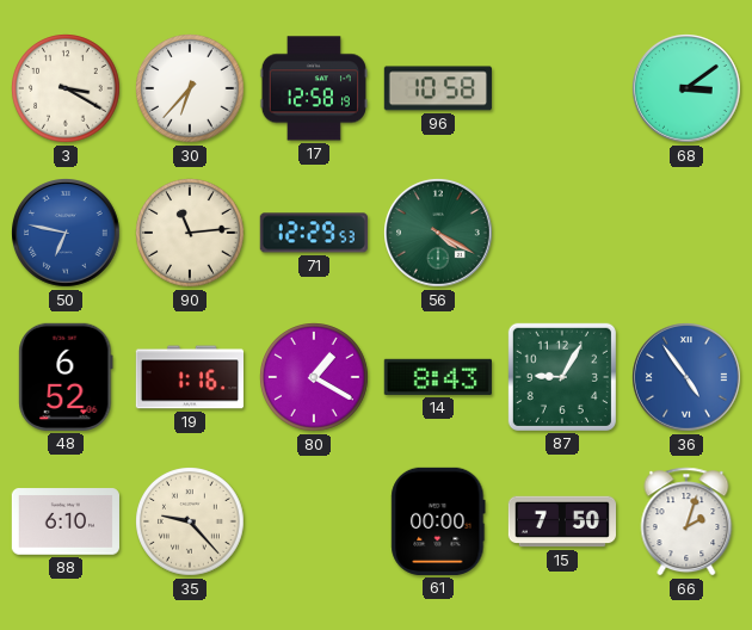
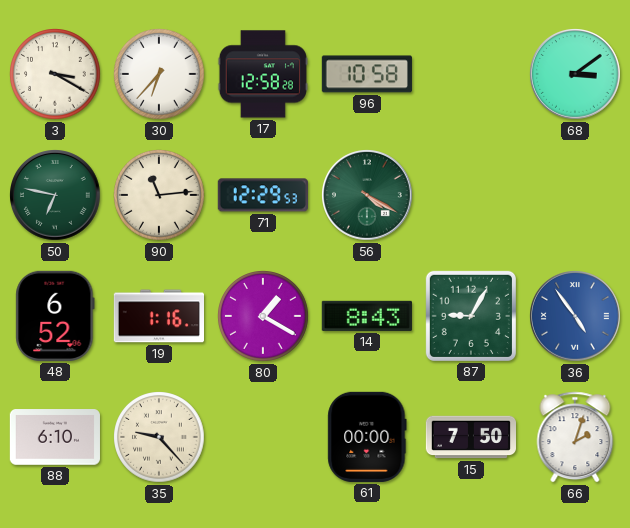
17: 12:58:19 -> 12:58:28
50 dial: blue -> green
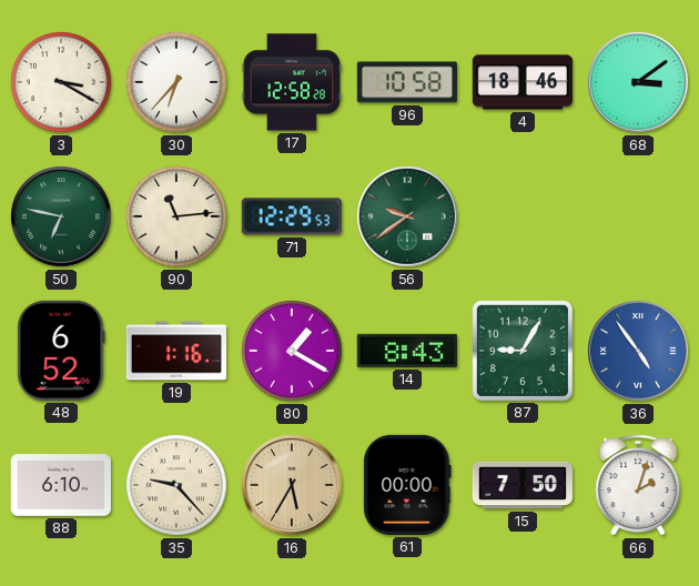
4: none -> 18:46
56: 4:20 -> 9:39
16: none -> 5:35
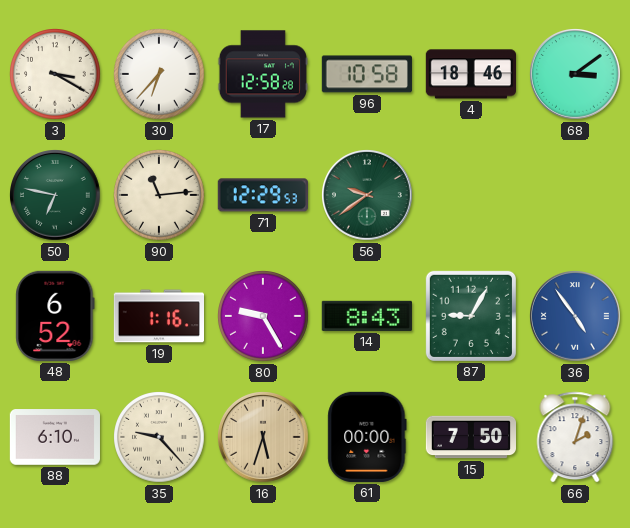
80: 1:20 -> 9:25
16: 5:35 -> 5:33
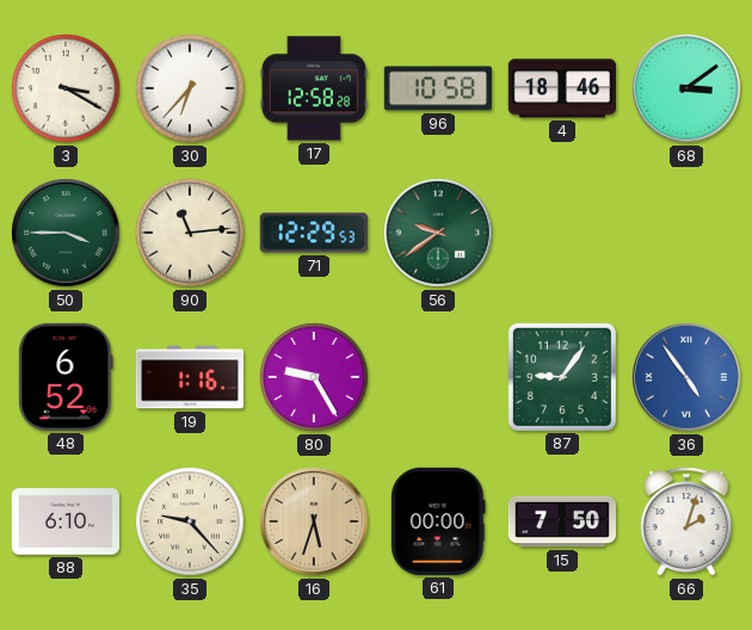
50: 6:47 -> 3:45
14: 8:43 -> none
87: 9:05 -> 9:06
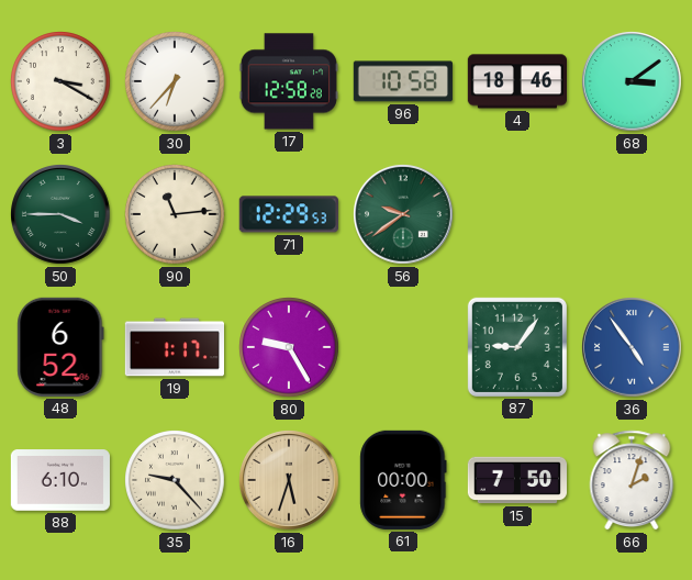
19: 1:16 -> 1:17
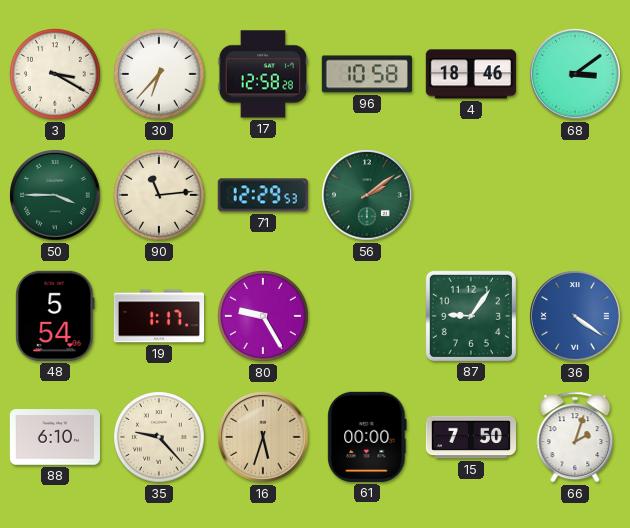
56: 9:39 -> 2:09
48: 6:52 -> 5:54
36: 4:54 -> 4:21
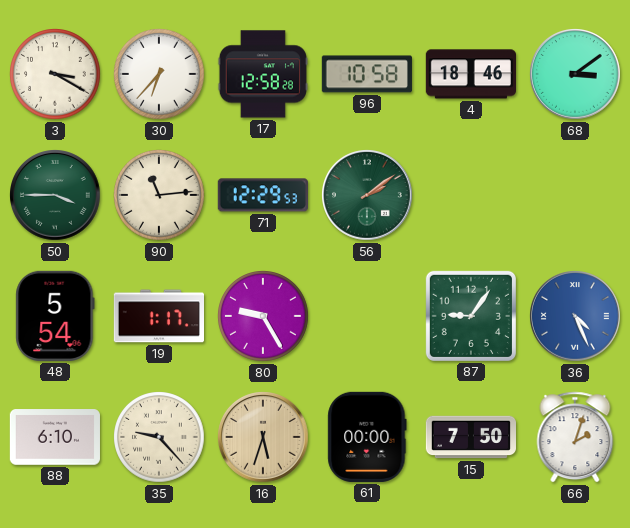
36: 4:21 -> 4:26
